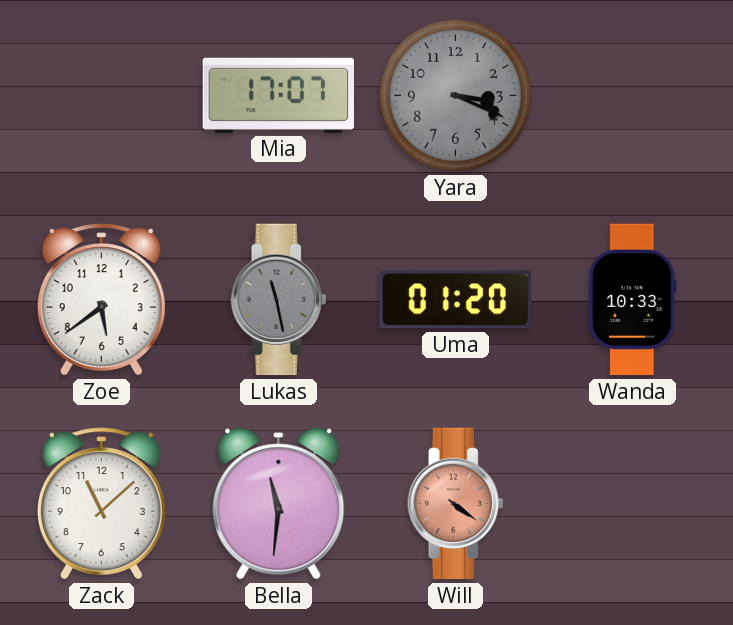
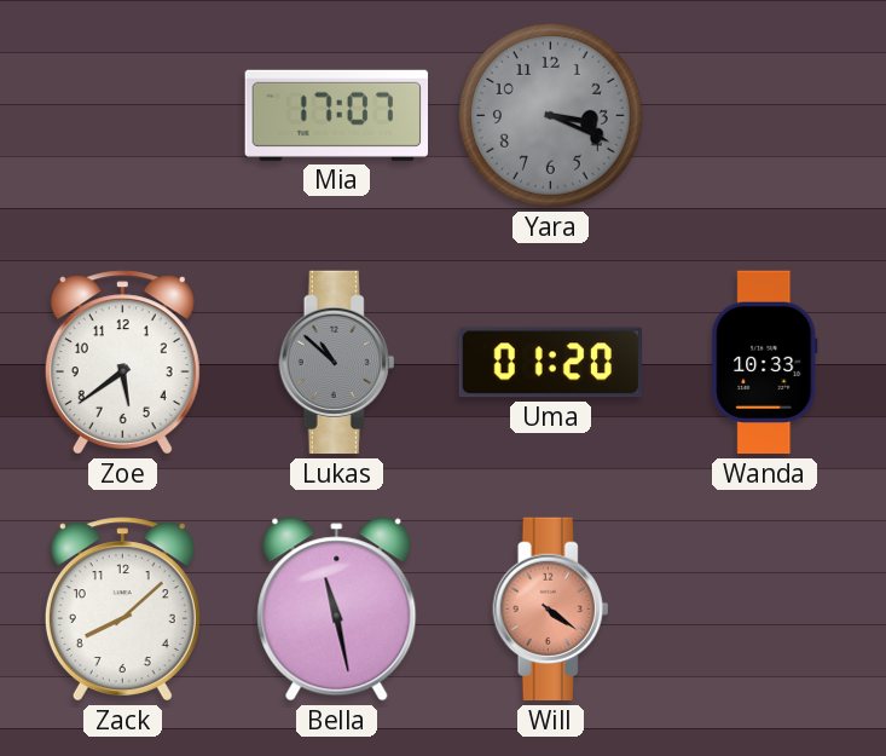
Lukas: 11:28 -> 10:52
Zack: 11:08 -> 8:08
Bella: 11:31 -> 11:28
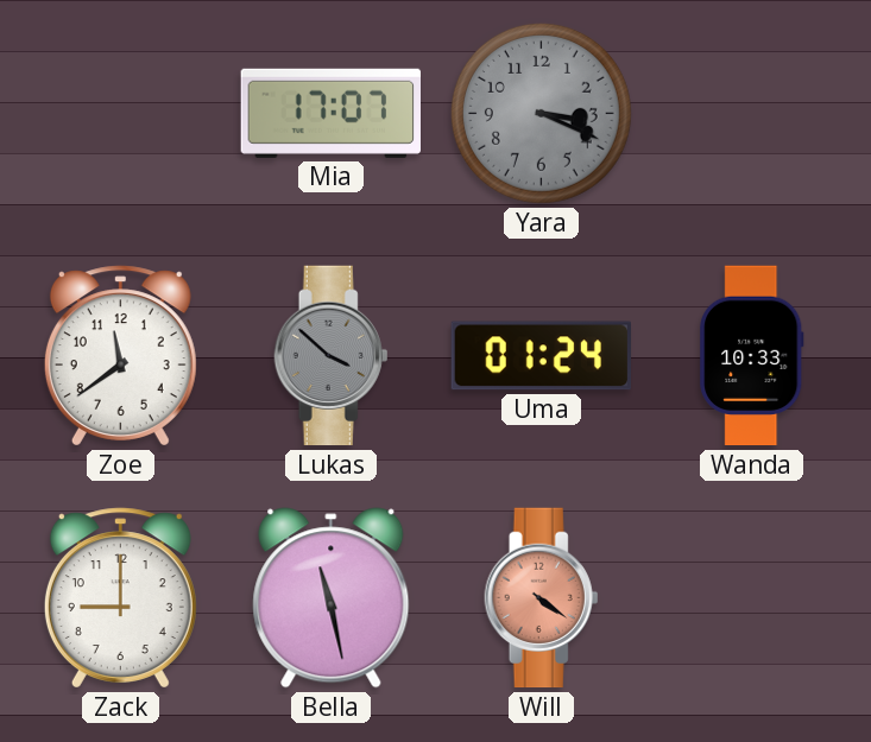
Zoe: 5:39 -> 11:39
Lukas: 10:52 -> 3:52
Uma: 01:20 -> 01:24
Zack: 8:08 -> 9:00
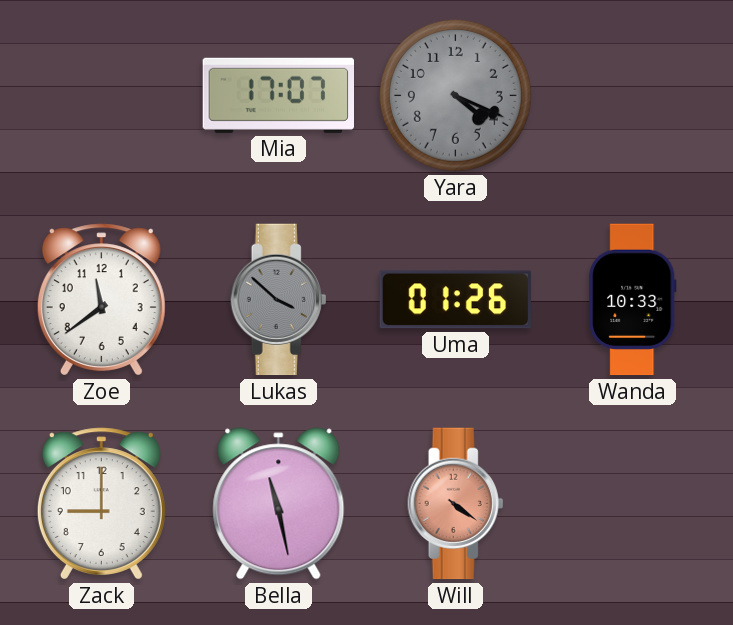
Yara: 3:19 -> 4:19
Uma: 01:24 -> 01:26
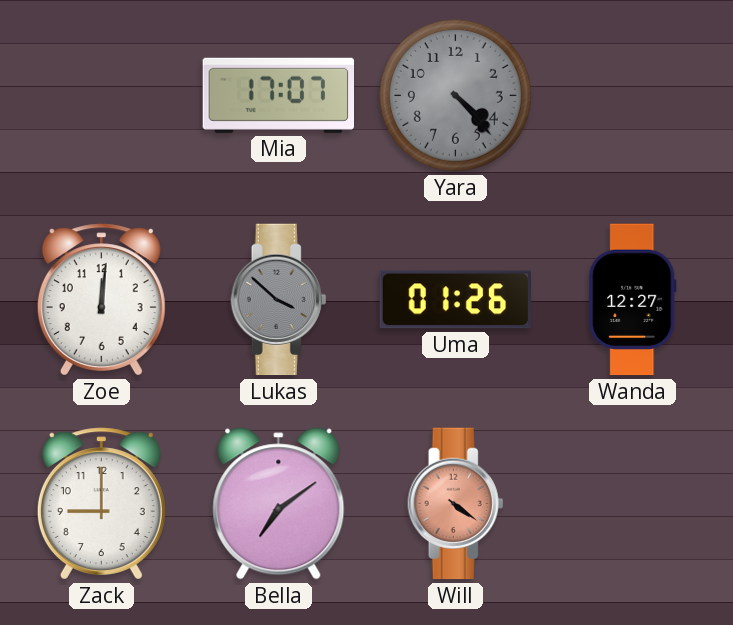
Yara: 4:19 -> 4:23
Zoe: 11:39 -> 12:01
Wanda: 10:33 -> 12:27
Bella: 11:28 -> 7:09
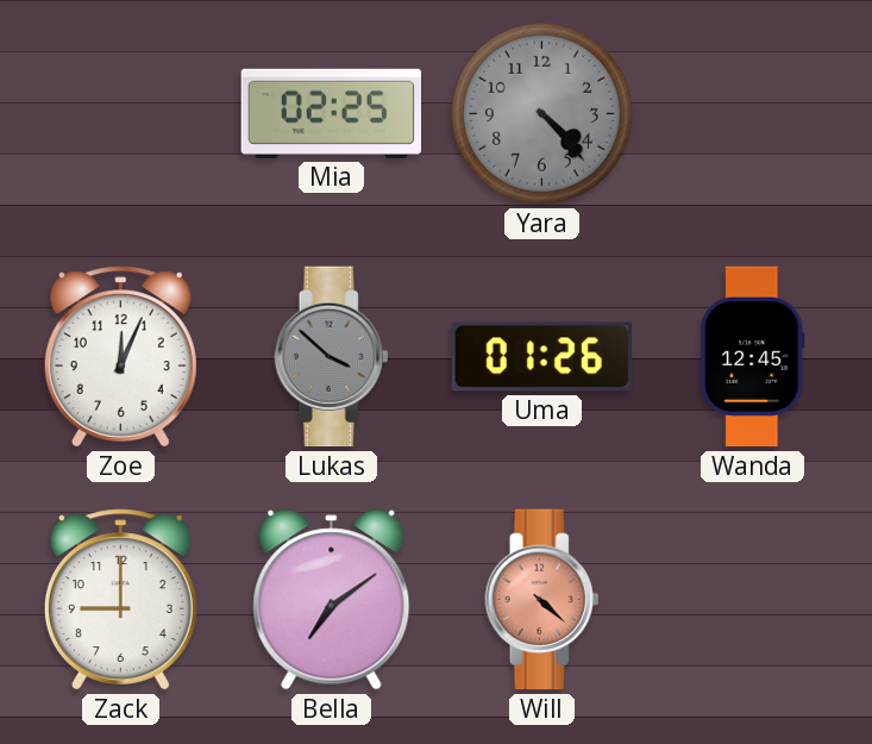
Mia: 17:07 -> 02:25
Zoe: 12:01 -> 12:04
Wanda: 12:27 -> 12:45
Will: 4:21 -> 4:22
